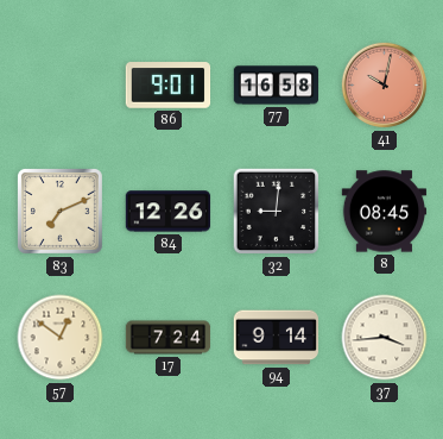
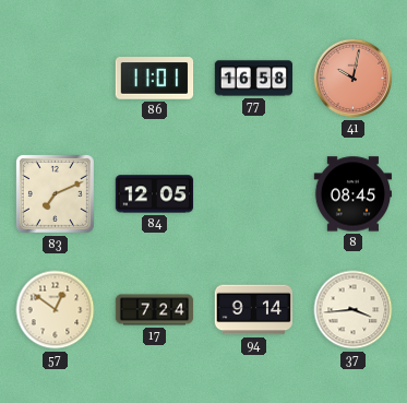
86: 9:01 -> 11:01
84: 12:26 -> 12:05
32: 9:01 -> none
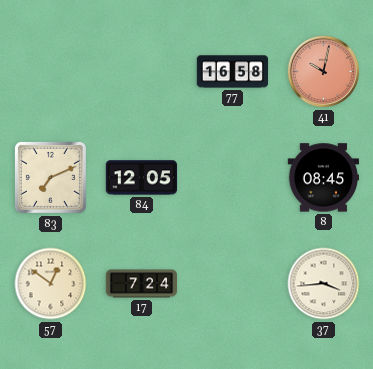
86: 11:01 -> none
94: 9:14 -> none
